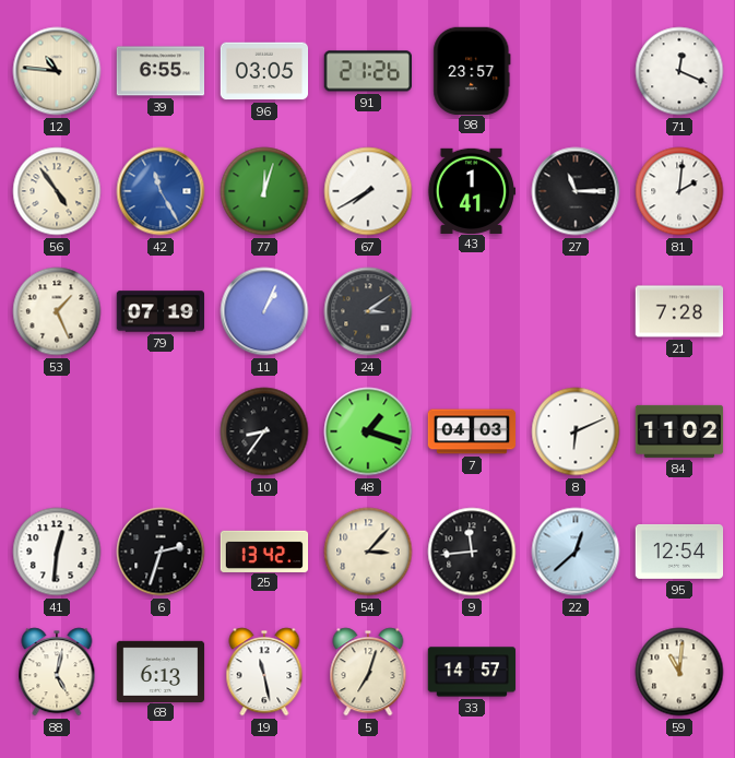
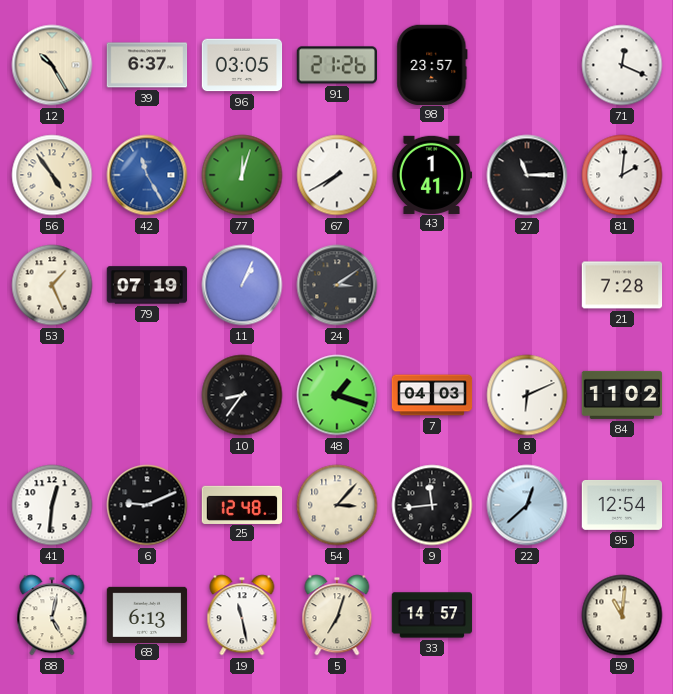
12: 10:46 -> 10:25
39: 6:55 -> 6:37
6: 2:33 -> 9:11
25: 13:42 -> 12:48
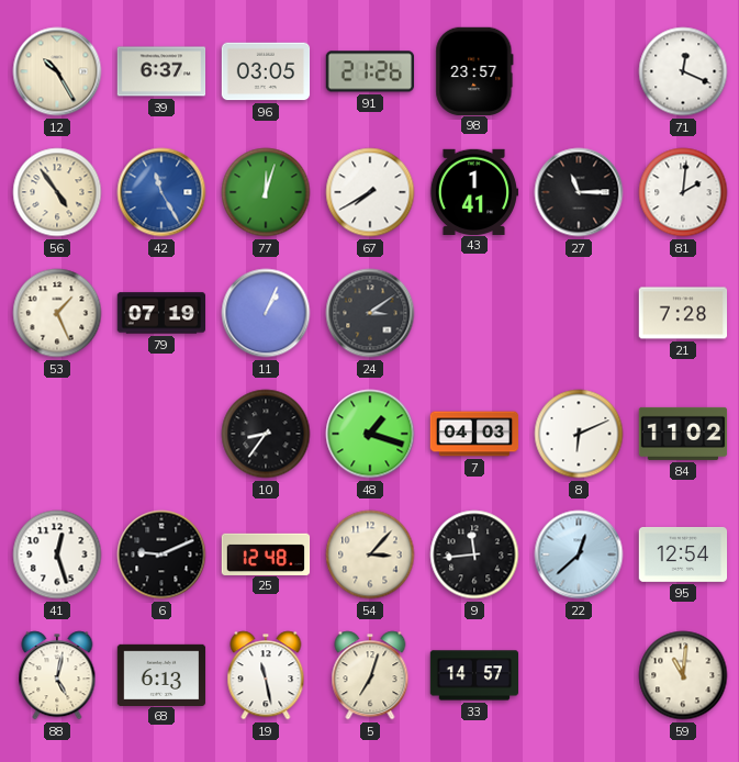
41: 12:31 -> 12:27
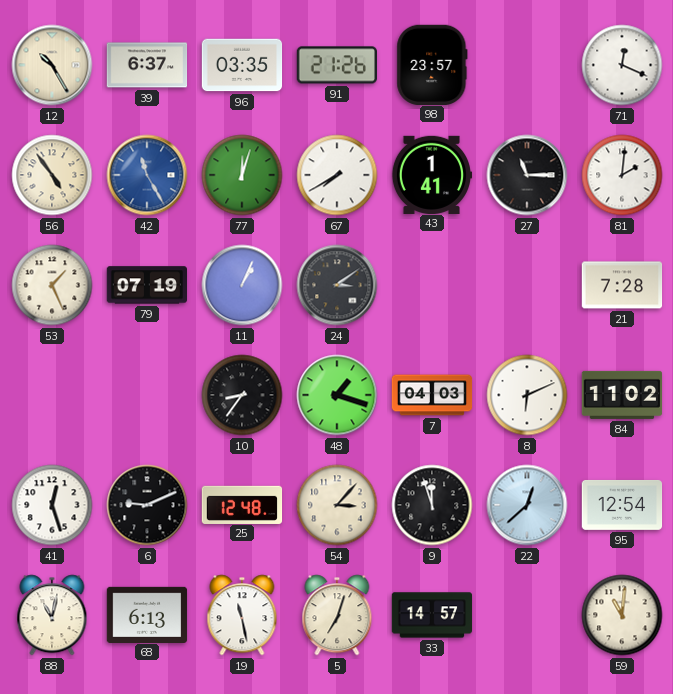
96: 03:05 -> 03:35
9: 11:44 -> 11:57
88: 5:02 -> 11:02
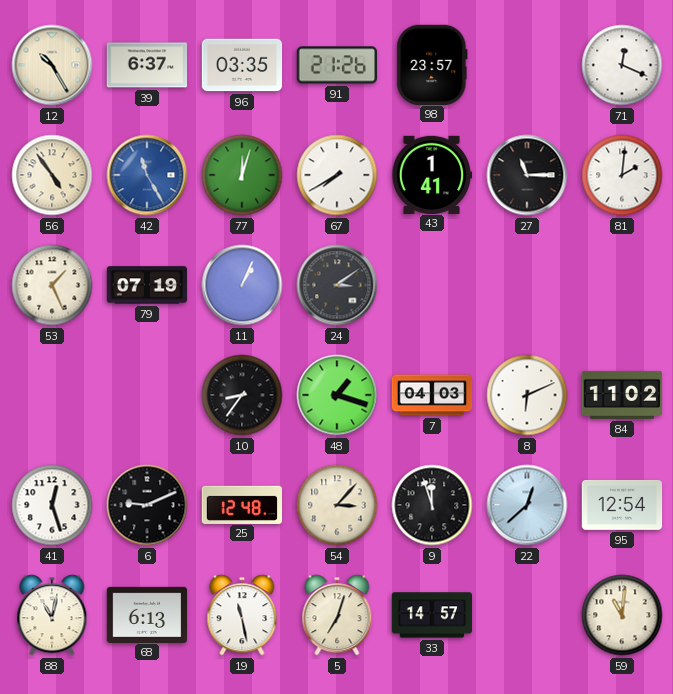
21: 7:28 -> none
